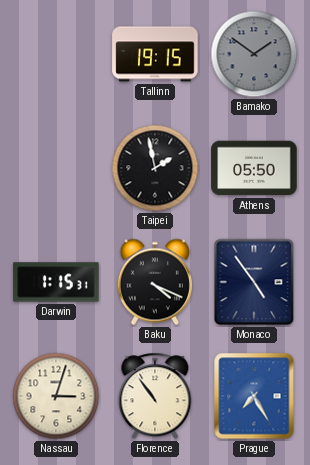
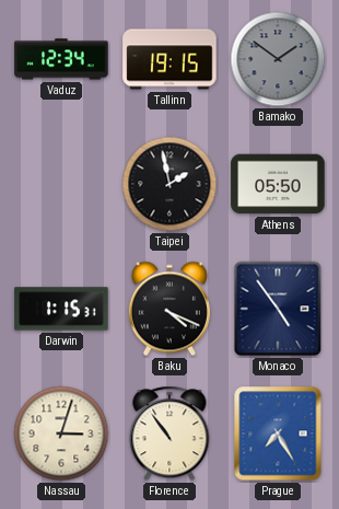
Vaduz: none -> 12:34
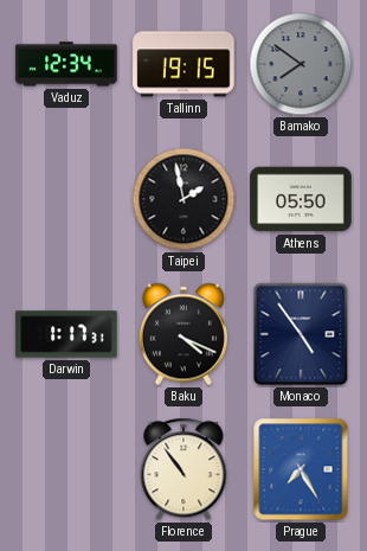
Bamako: 1:51 -> 7:51
Darwin: 1:15 -> 1:17
Nassau: 3:03 -> none
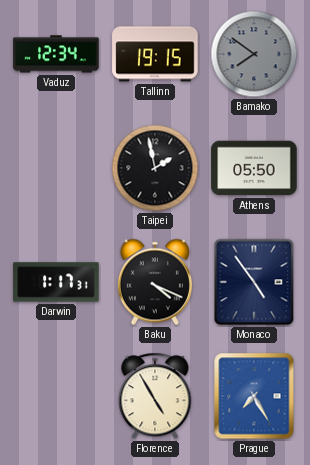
Florence: 10:54 -> 4:55
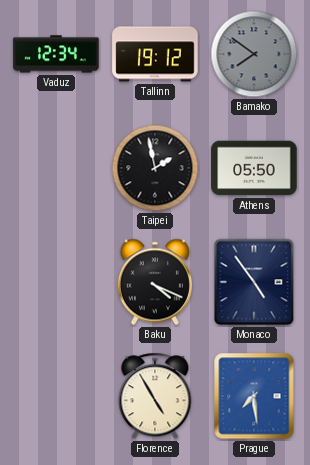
Tallinn: 19:15 -> 19:12
Darwin: 1:17 -> none
Prague: 7:25 -> 7:29
